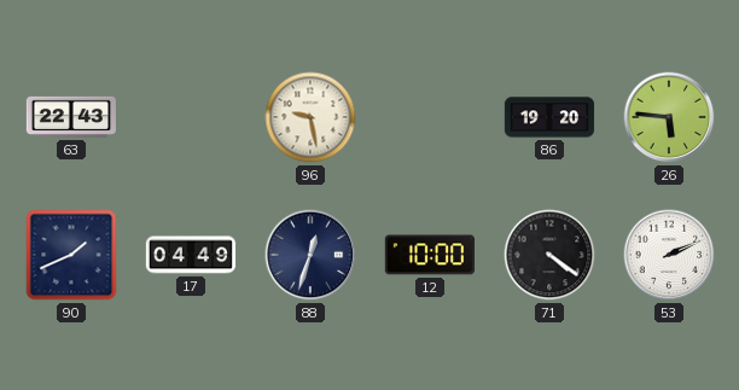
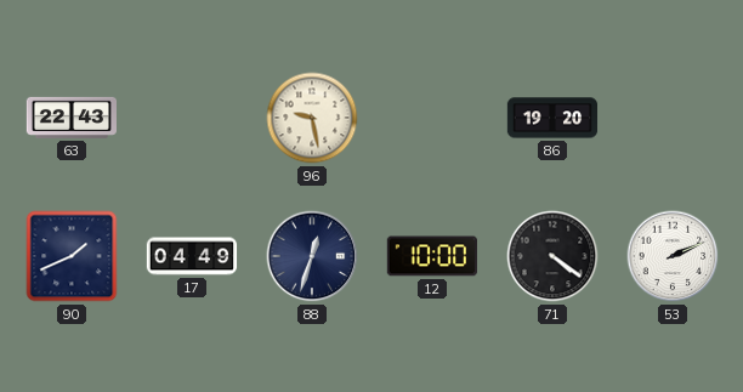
26: 5:46 -> none
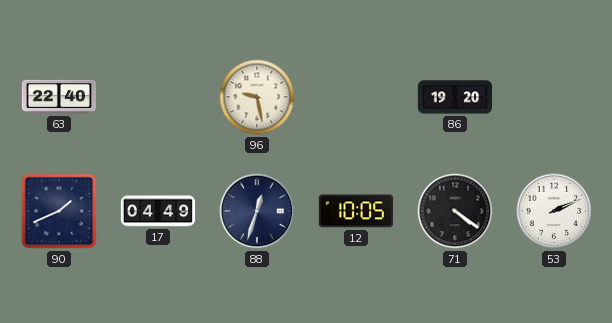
63: 22:43 -> 22:40
12: 10:00 -> 10:05
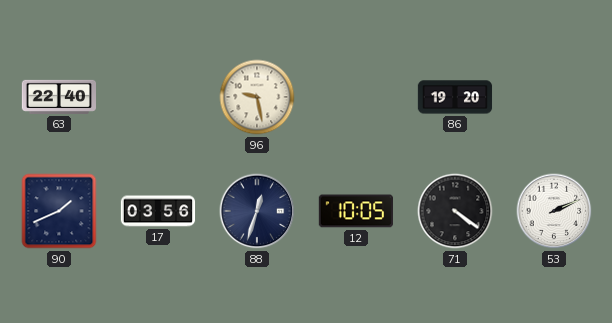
17: 04:49 -> 03:56
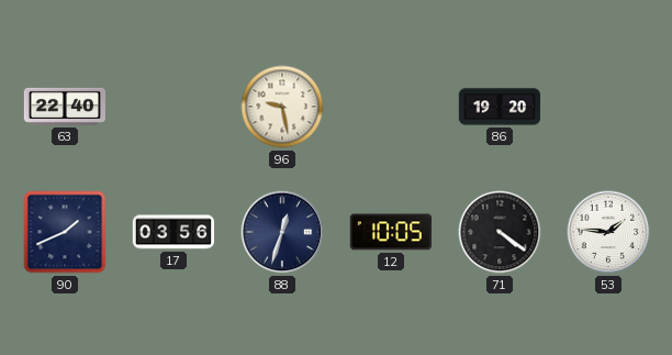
53: 2:11 -> 1:46
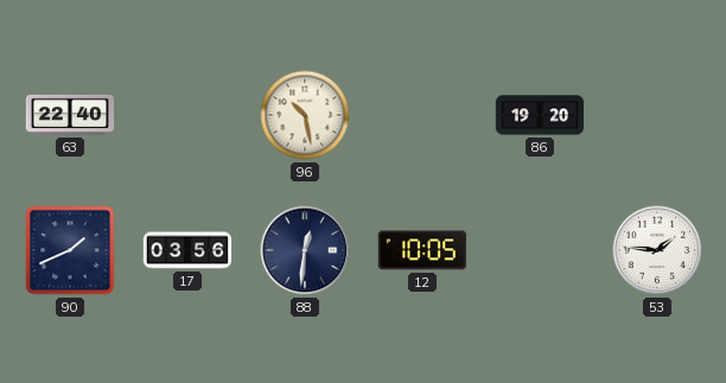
96: 9:28 -> 10:28
88: 12:33 -> 12:31
71: 4:21 -> none
